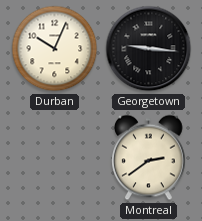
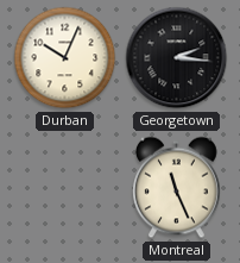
Georgetown: 9:16 -> 2:16
Montreal: 2:39 -> 11:26
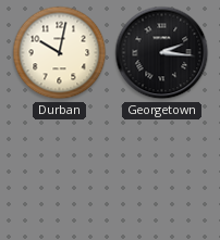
Durban: 10:04 -> 10:02
Montreal: 11:26 -> none
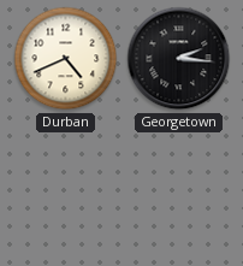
Durban: 10:02 -> 4:41
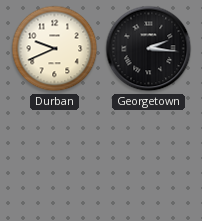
Durban: 4:41 -> 9:41
